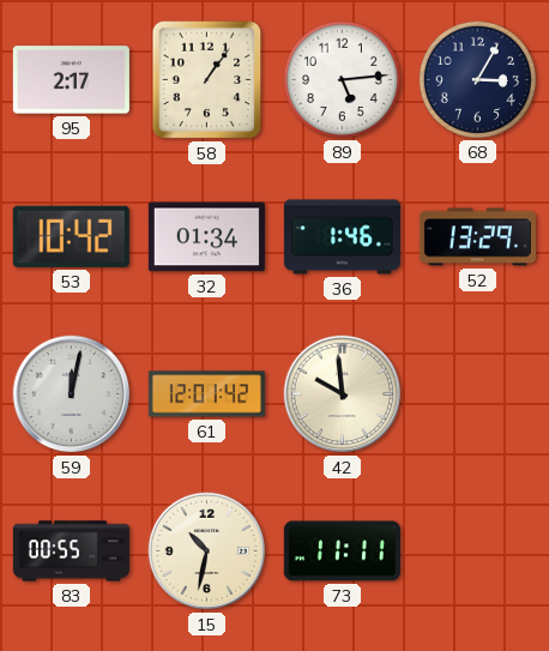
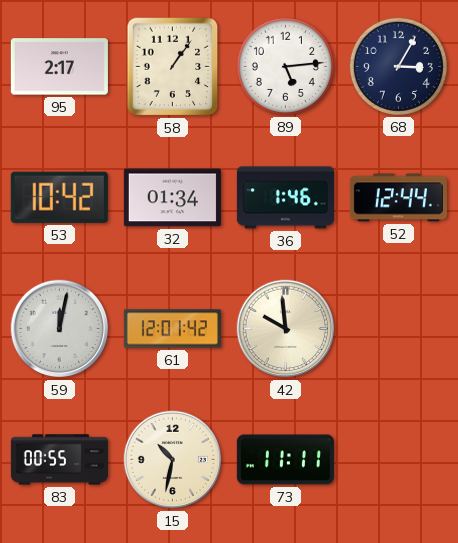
52: 13:29 -> 12:44
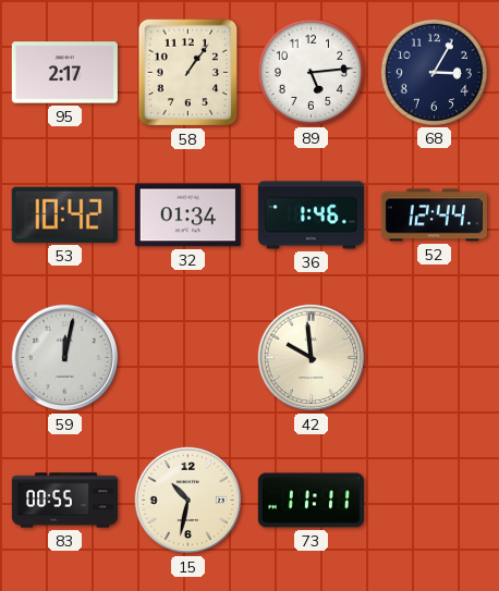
61: 12:01 -> none
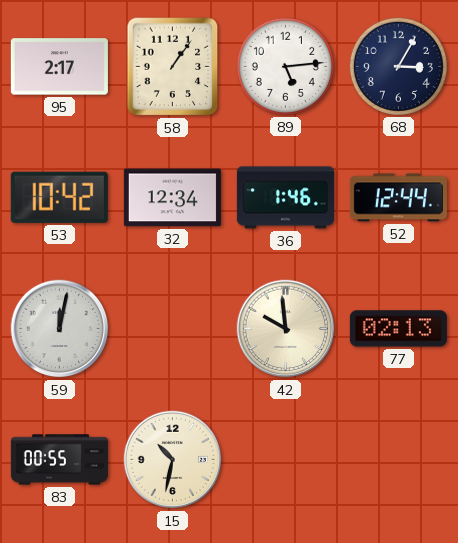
32: 01:34 -> 12:34
77: none -> 02:13
73: 11:11 -> none
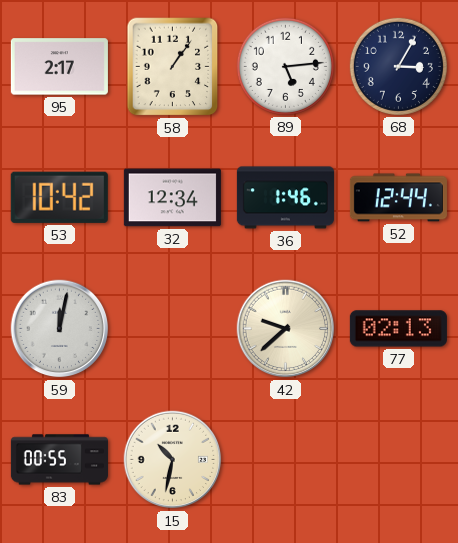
42: 9:59 -> 9:38
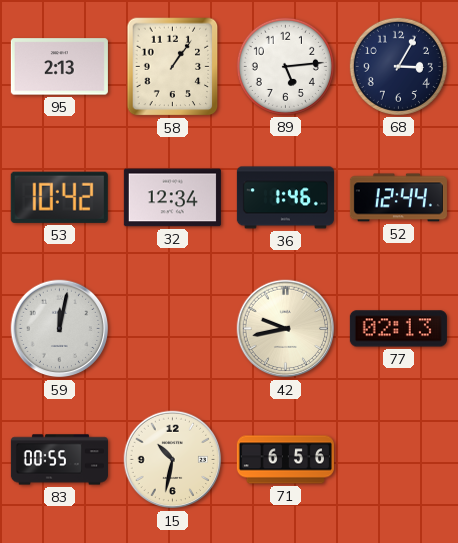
95: 2:17 -> 2:13
42: 9:38 -> 9:43
71: none -> 6:56
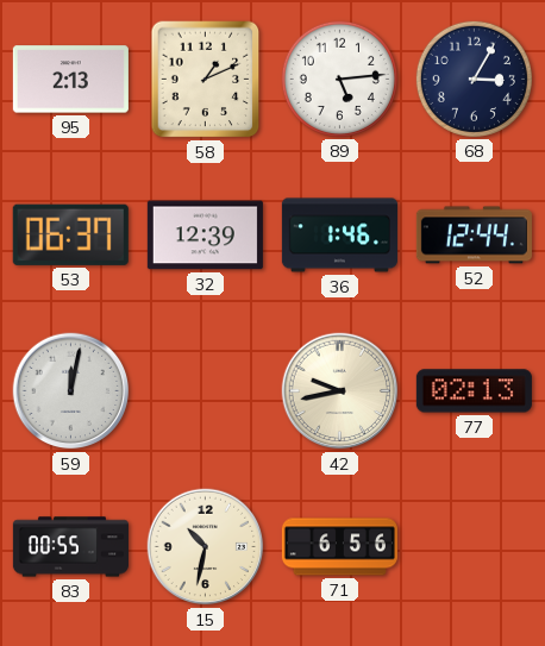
58: 1:06 -> 1:11
53: 10:42 -> 06:37
32: 12:34 -> 12:39
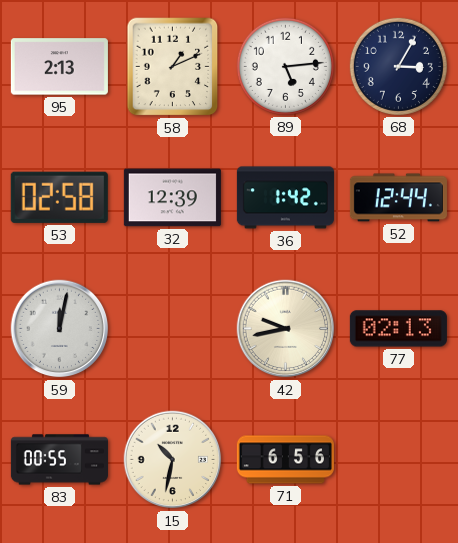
53: 06:37 -> 02:58
36: 1:46 -> 1:42
